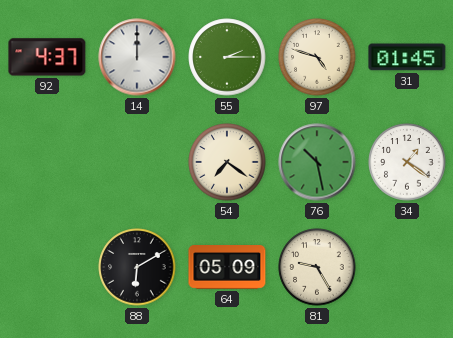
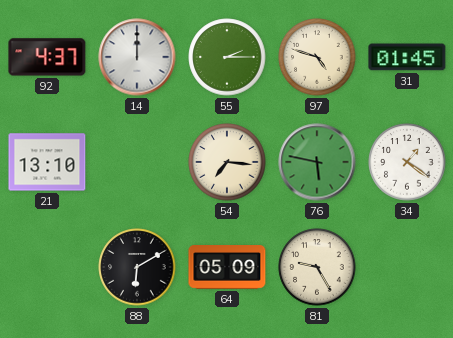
21: none -> 13:10
54: 7:21 -> 7:16
76: 10:28 -> 5:47
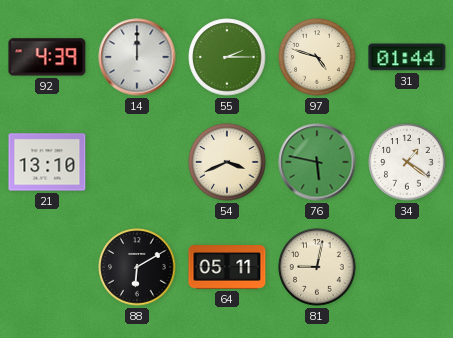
92: 4:37 -> 4:39
31: 01:45 -> 01:44
54: 7:16 -> 3:41
64: 05:09 -> 05:11
81: 9:25 -> 9:02
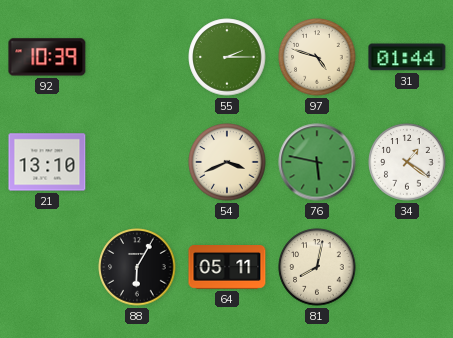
92: 4:39 -> 10:39
14: 12:00 -> none
88: 6:10 -> 6:05
81: 9:02 -> 8:02
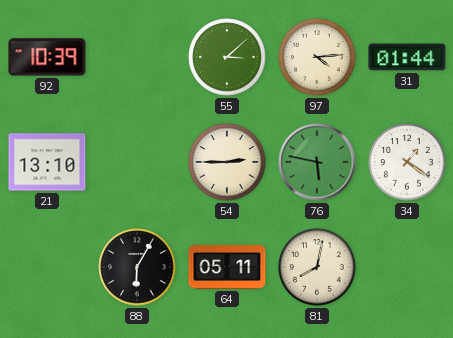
55: 2:15 -> 3:08
97: 4:48 -> 4:14
54: 3:41 -> 2:45
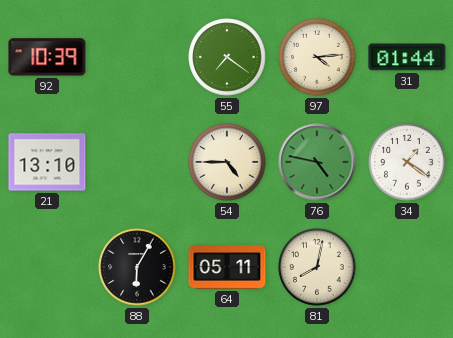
55: 3:08 -> 7:21
54: 2:45 -> 4:45
76: 5:47 -> 4:47
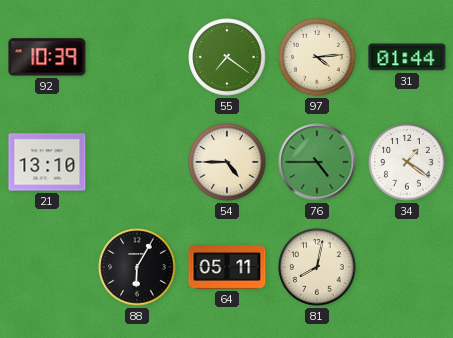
76: 4:47 -> 4:45
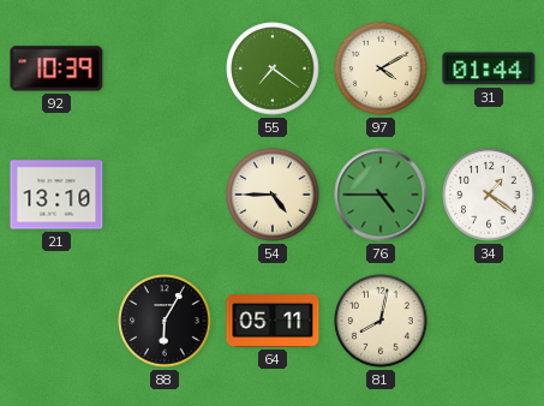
97: 4:14 -> 4:10
